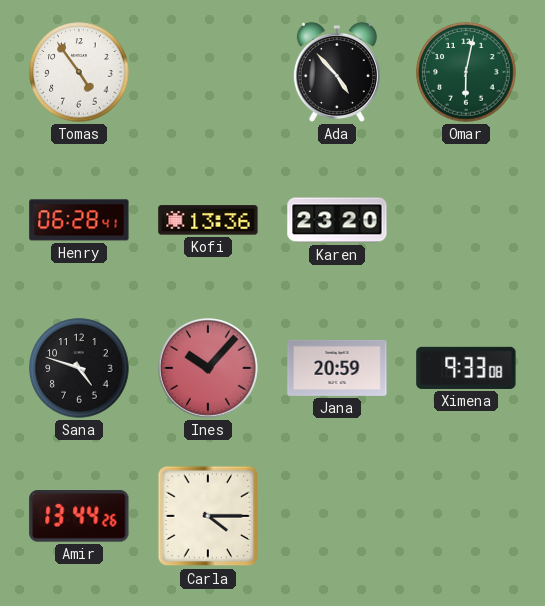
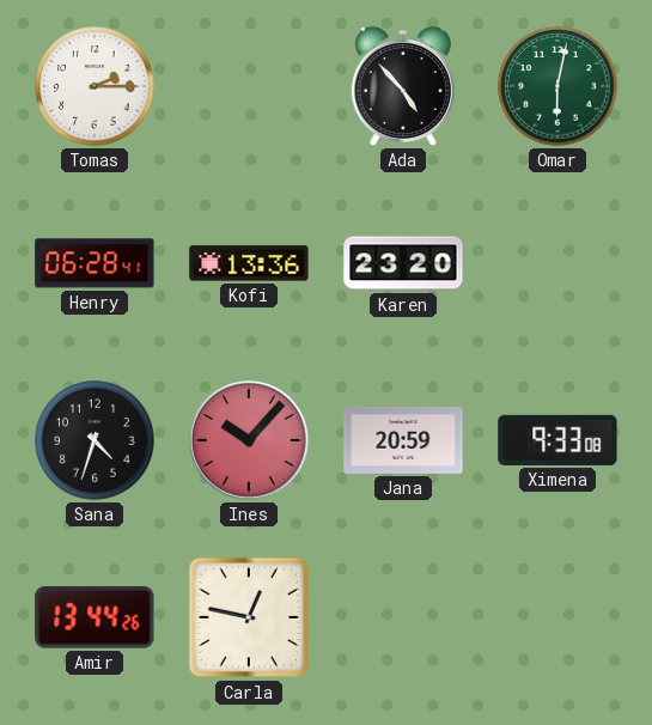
Tomas: 4:54 -> 2:15
Sana: 4:48 -> 4:33
Carla: 4:15 -> 12:47
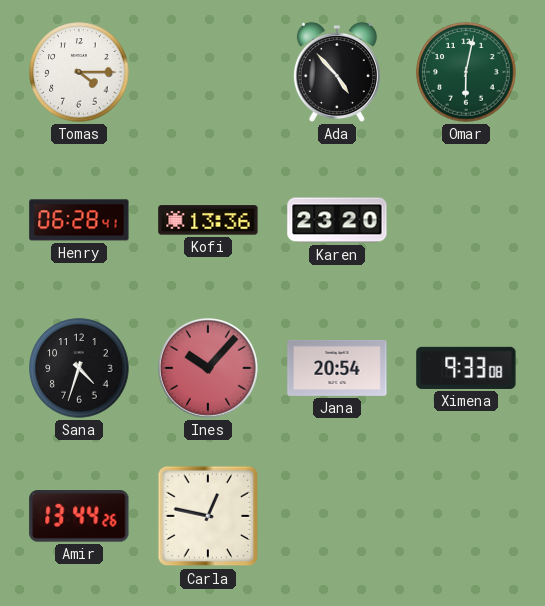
Tomas: 2:15 -> 4:15
Jana: 20:59 -> 20:54
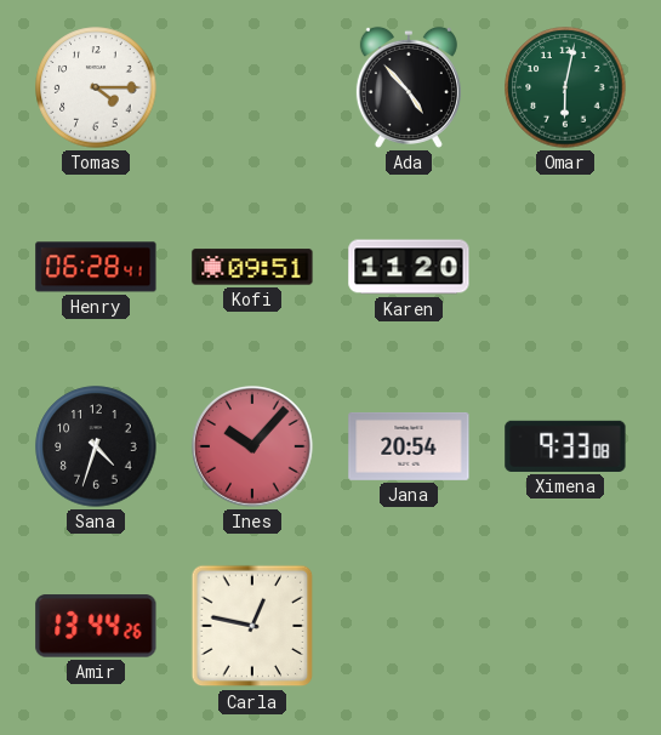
Kofi: 13:36 -> 09:51
Karen: 23:20 -> 11:20
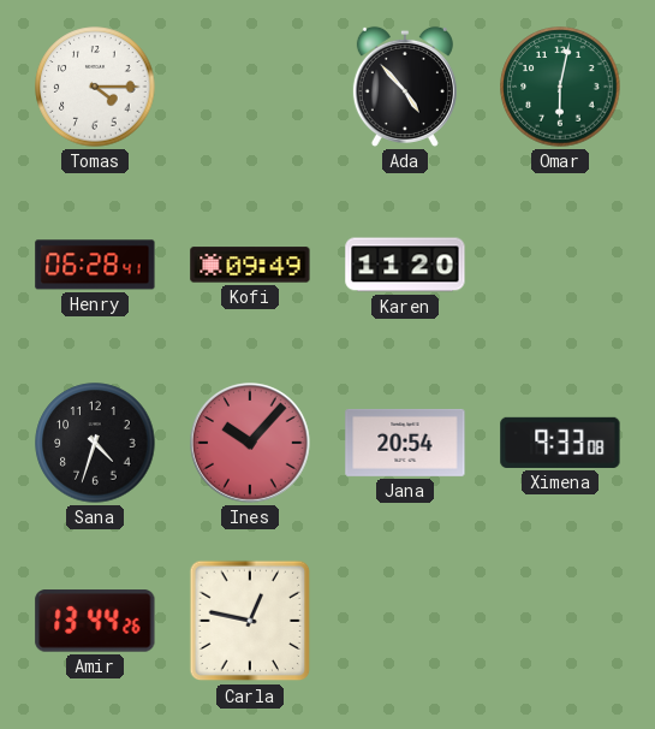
Kofi: 09:51 -> 09:49
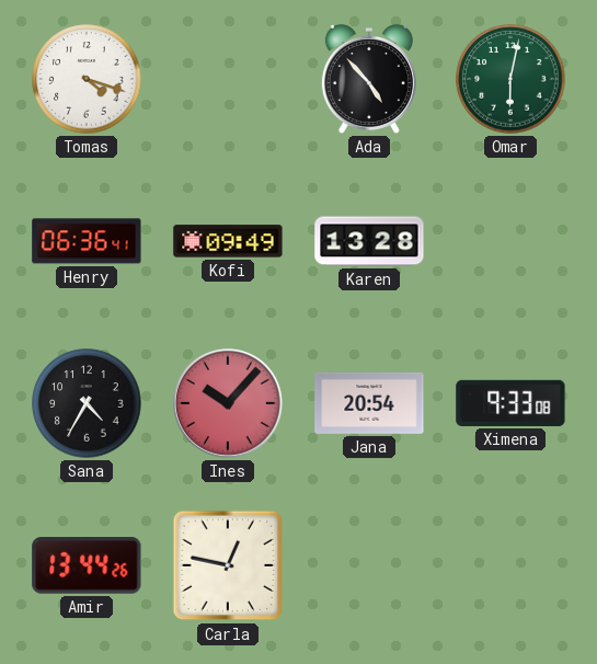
Tomas: 4:15 -> 4:18
Henry: 06:28 -> 06:36
Karen: 11:20 -> 13:28
Sana: 4:33 -> 4:35
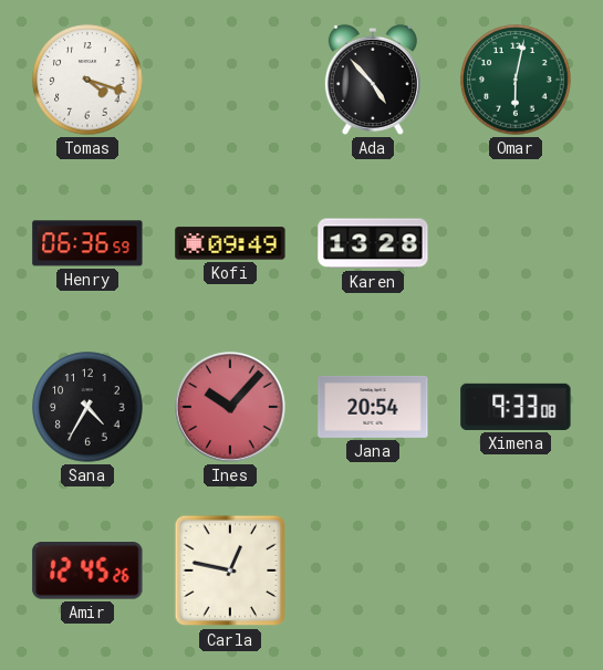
Henry: 06:36:41 -> 06:36:59
Amir: 13:44 -> 12:45
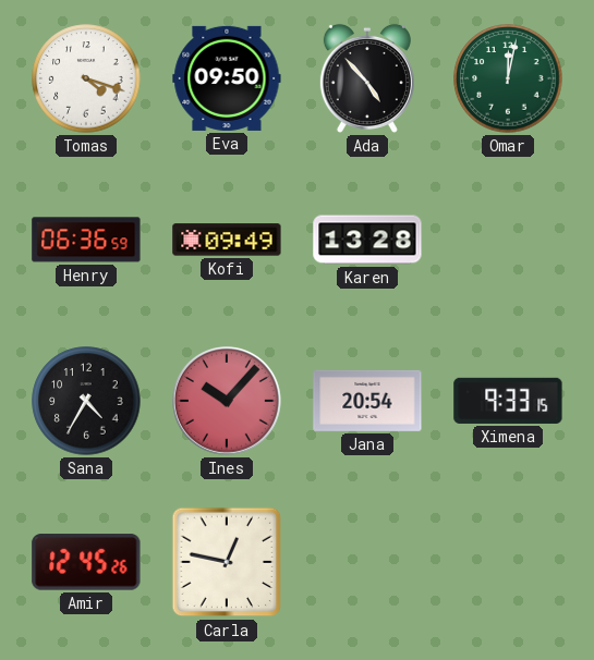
Eva: none -> 09:50
Omar: 6:02 -> 12:02
Ximena: 9:33:08 -> 9:33:15
